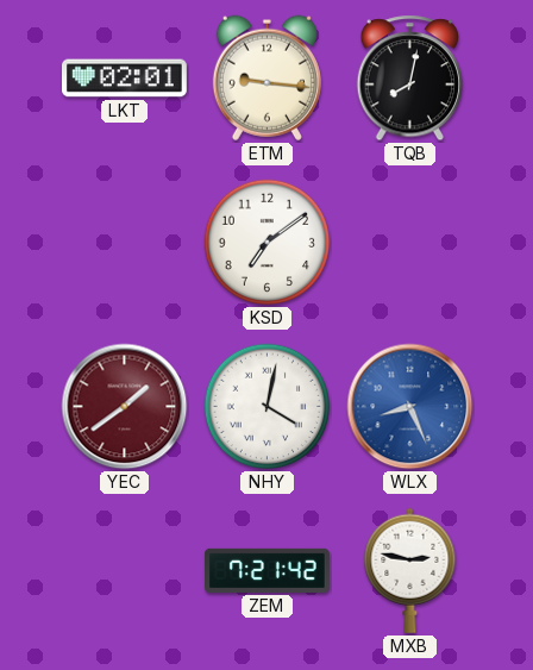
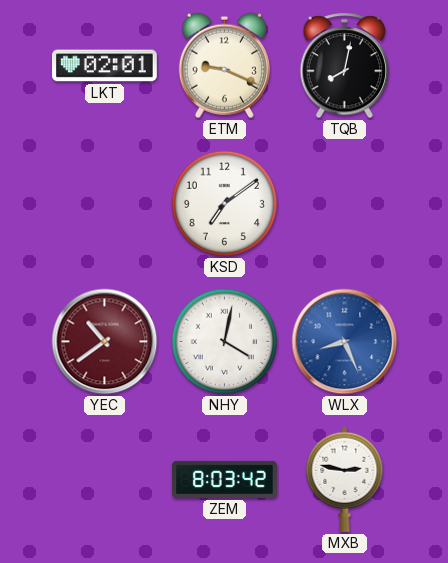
ETM: 9:16 -> 9:19
YEC: 1:39 -> 10:39
ZEM: 7:21 -> 8:03
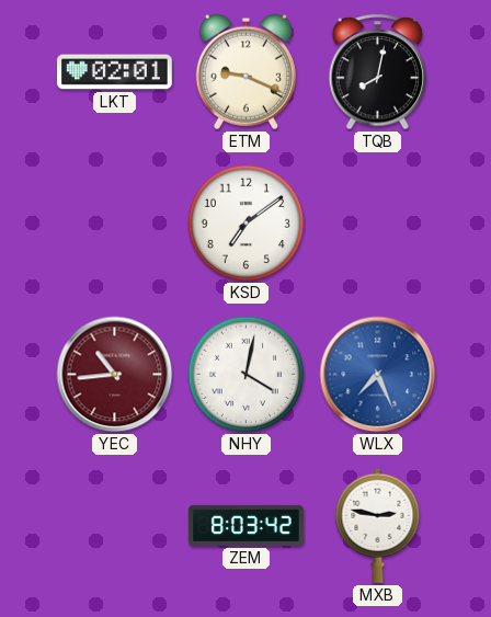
YEC: 10:39 -> 10:44
WLX: 8:26 -> 7:26
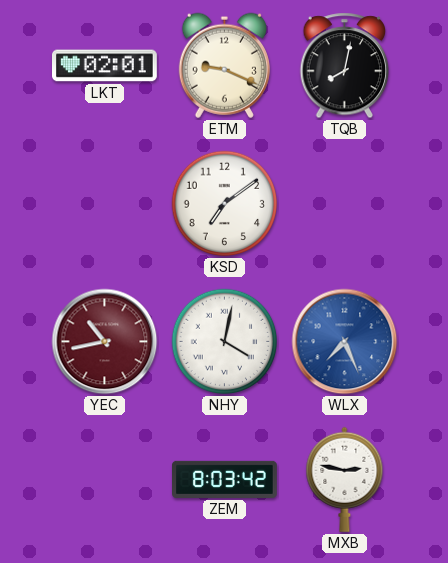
YEC: 10:44 -> 10:43
